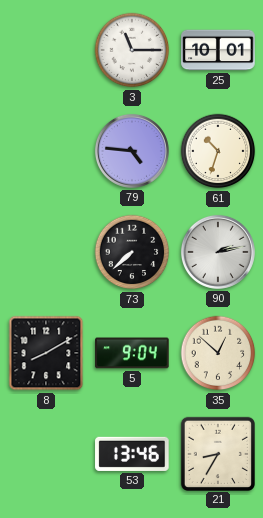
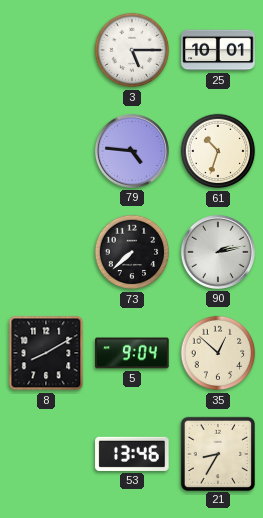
3: 11:15 -> 5:15
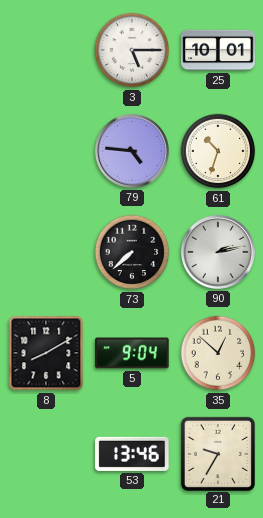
21: 8:35 -> 9:35
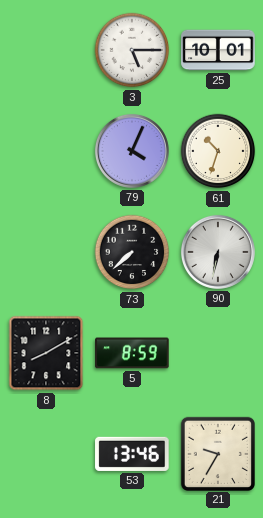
79: 4:46 -> 4:04
90: 2:13 -> 6:32
5: 9:04 -> 8:59
35: 12:52 -> none
